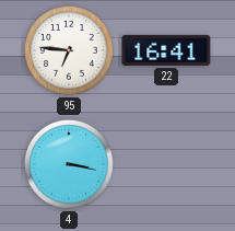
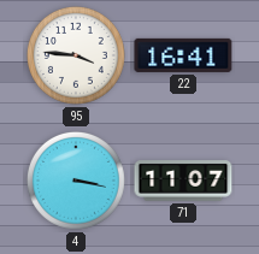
95: 6:46 -> 3:46
71: none -> 11:07
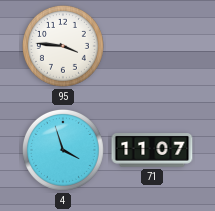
22: 16:41 -> none
4: 3:17 -> 3:57
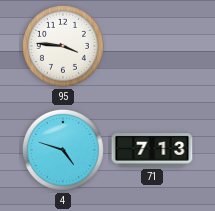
4: 3:57 -> 4:48
71: 11:07 -> 7:13
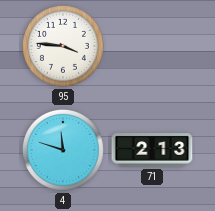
4: 4:48 -> 11:48
71: 7:13 -> 2:13
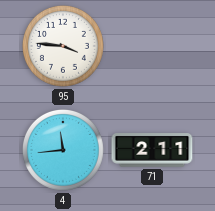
4: 11:48 -> 11:44
71: 2:13 -> 2:11
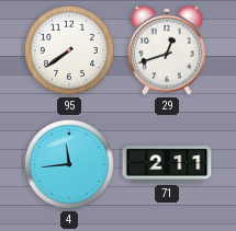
95: 3:46 -> 7:39
29: none -> 12:42
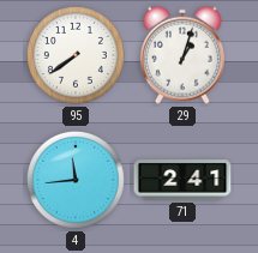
29: 12:42 -> 1:03
71: 2:11 -> 2:41
